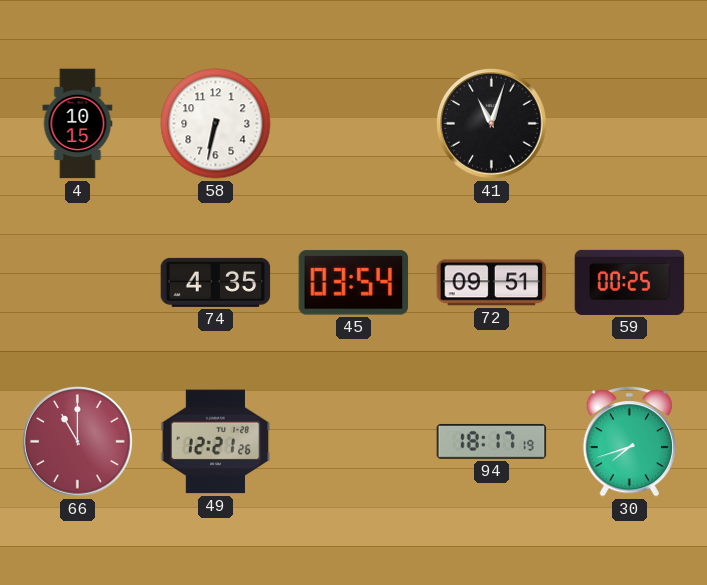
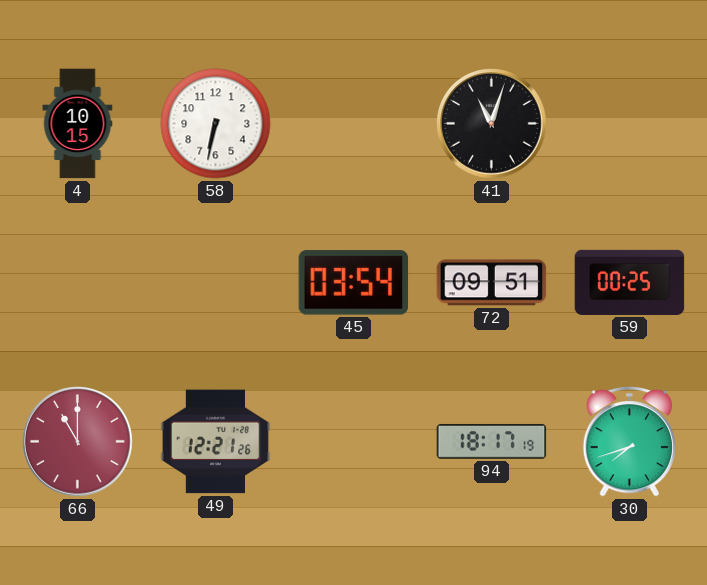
74: 4:35 -> none
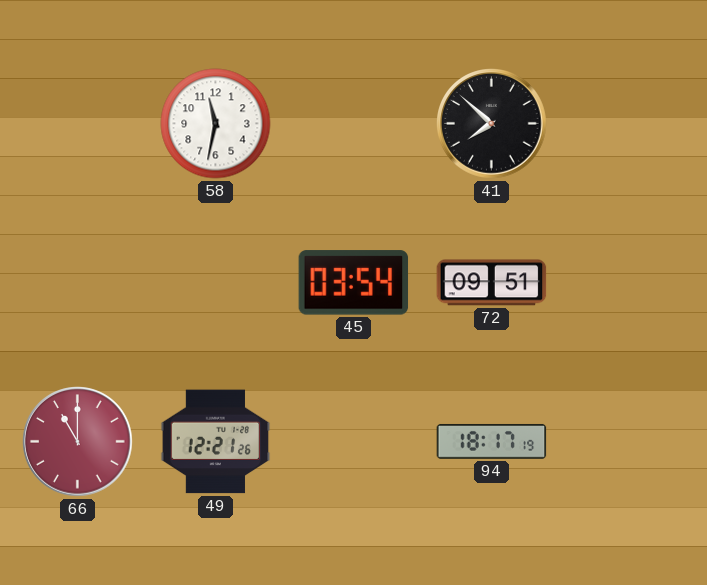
4: 10:15 -> none
58: 6:32 -> 11:32
41: 11:03 -> 7:52
59: 00:25 -> none
30: 7:42 -> none
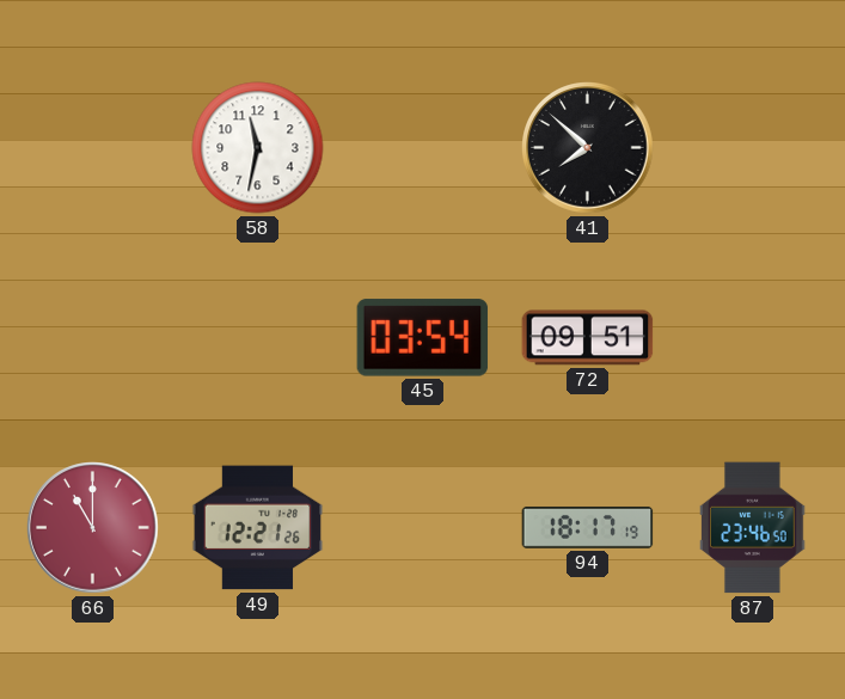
87: none -> 23:46
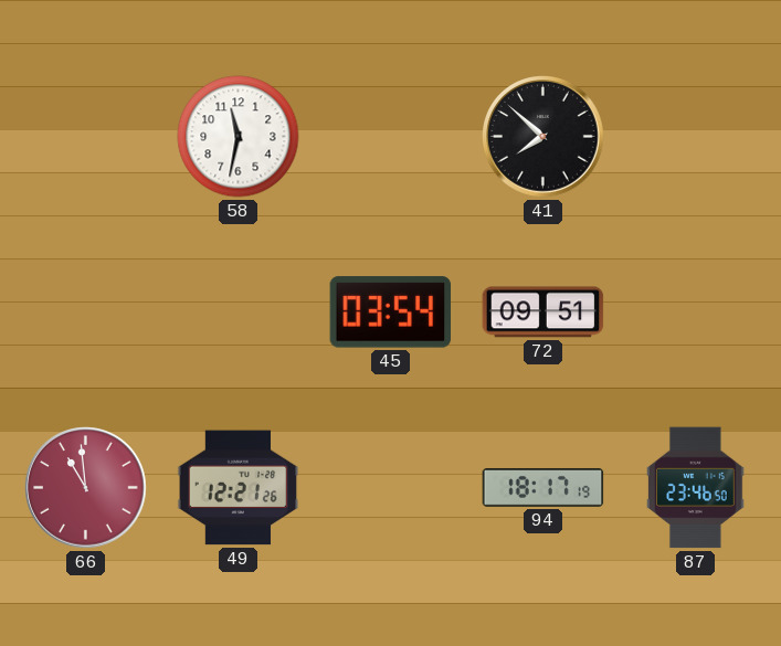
66: 11:00 -> 10:59
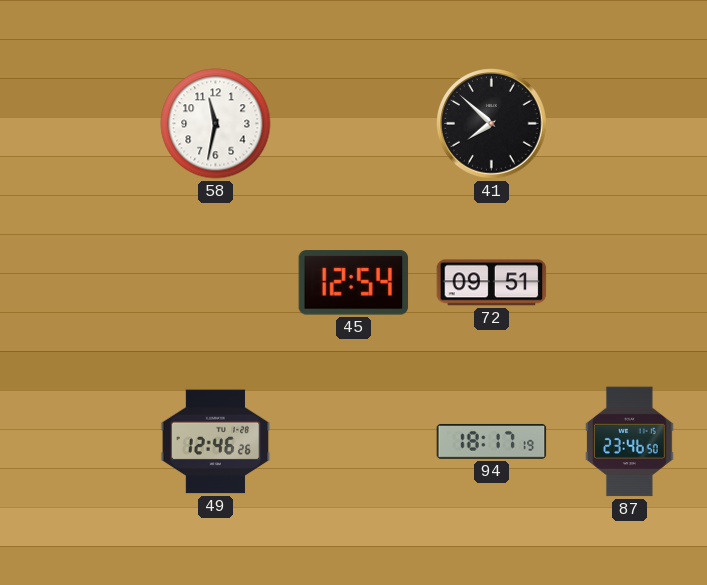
45: 03:54 -> 12:54
66: 10:59 -> none
49: 12:21 -> 12:46
